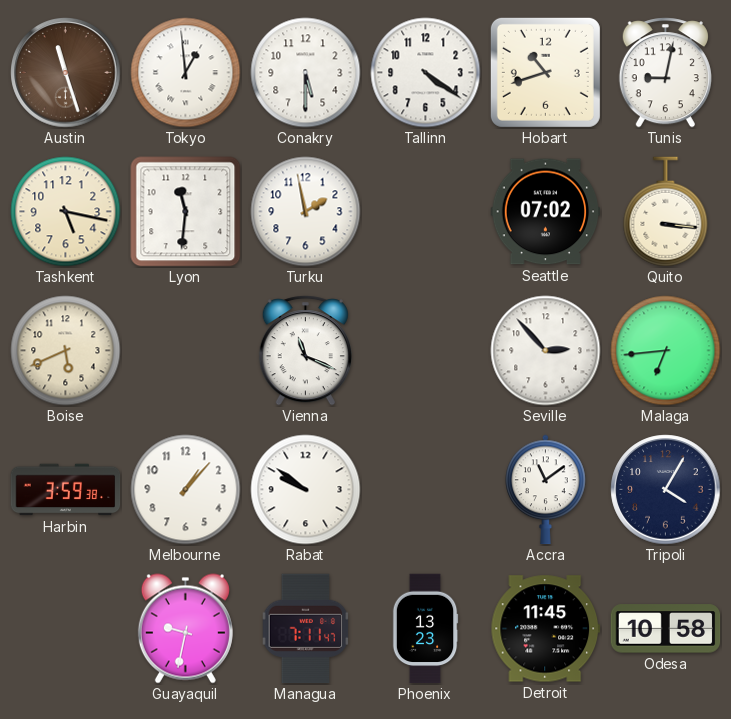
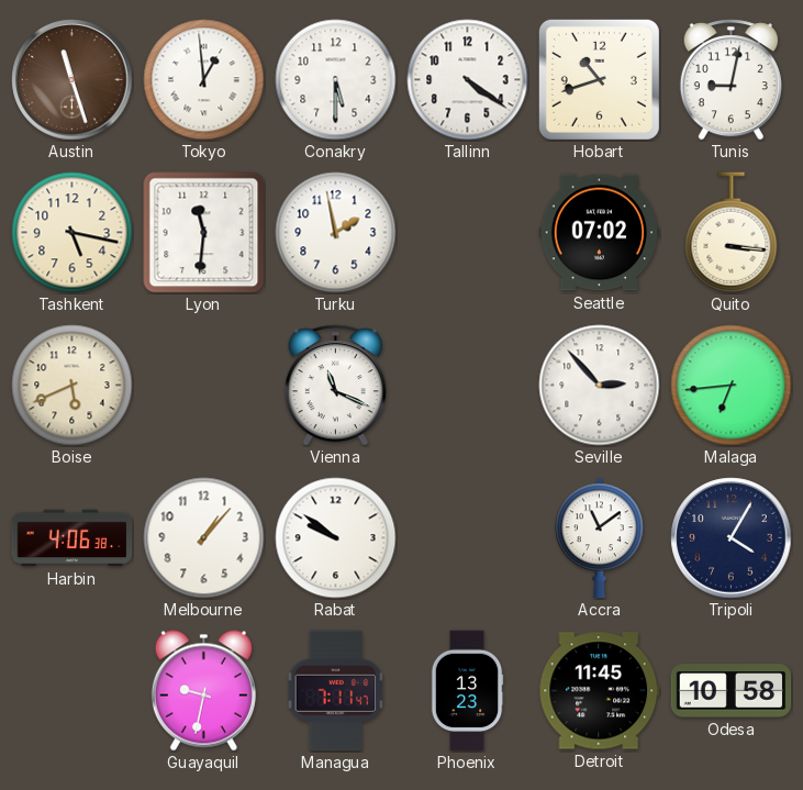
Harbin: 3:59 -> 4:06
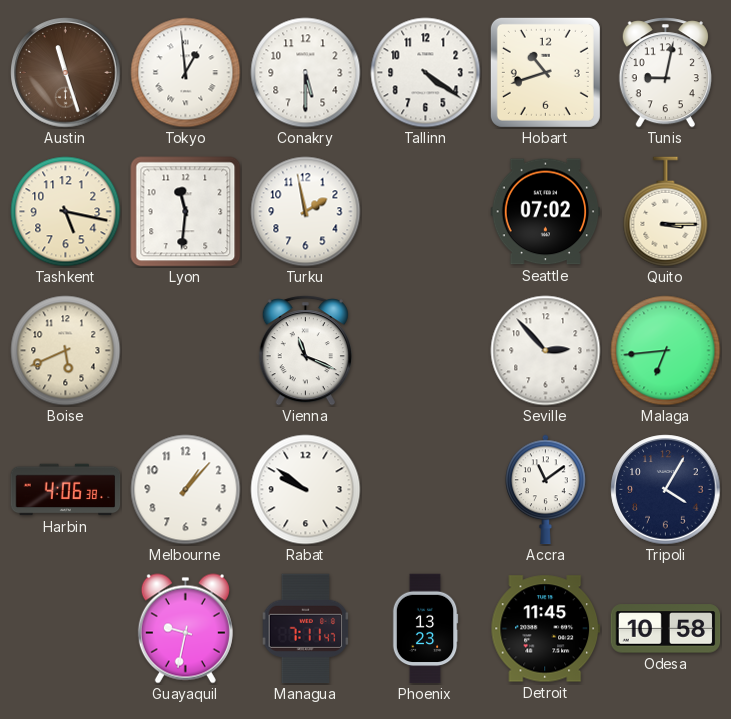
Quito: 3:16 -> 3:15
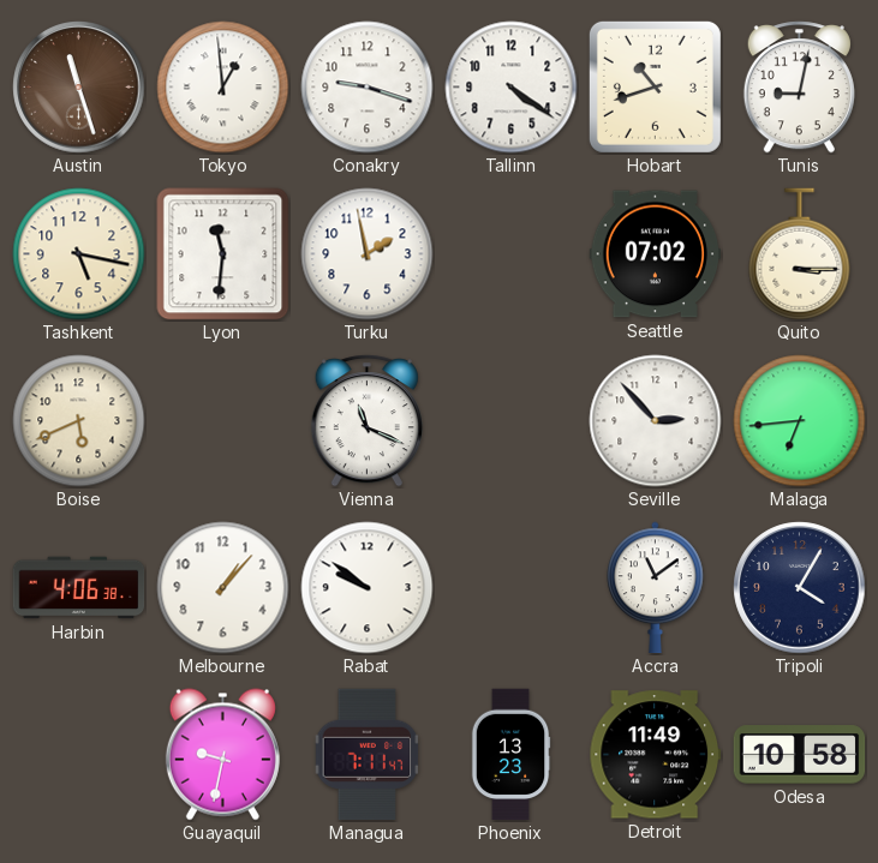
Conakry: 5:30 -> 9:18
Detroit: 11:45 -> 11:49
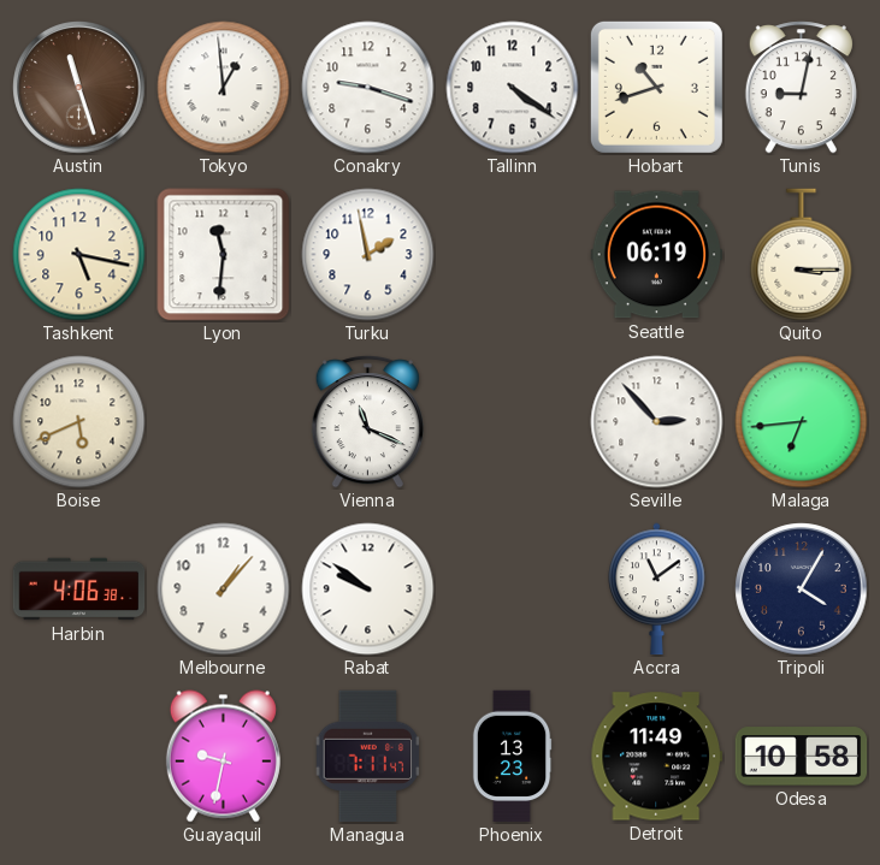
Seattle: 07:02 -> 06:19
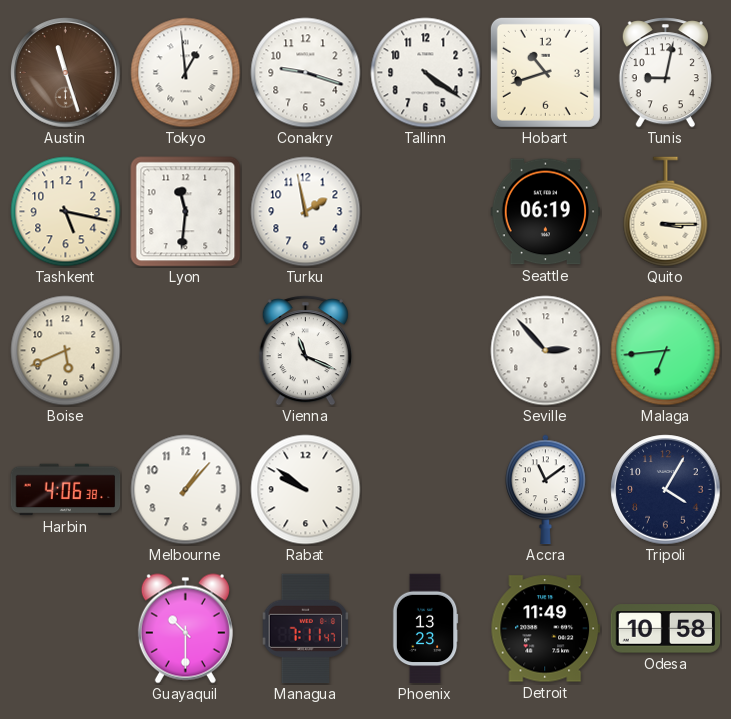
Guayaquil: 9:32 -> 10:30
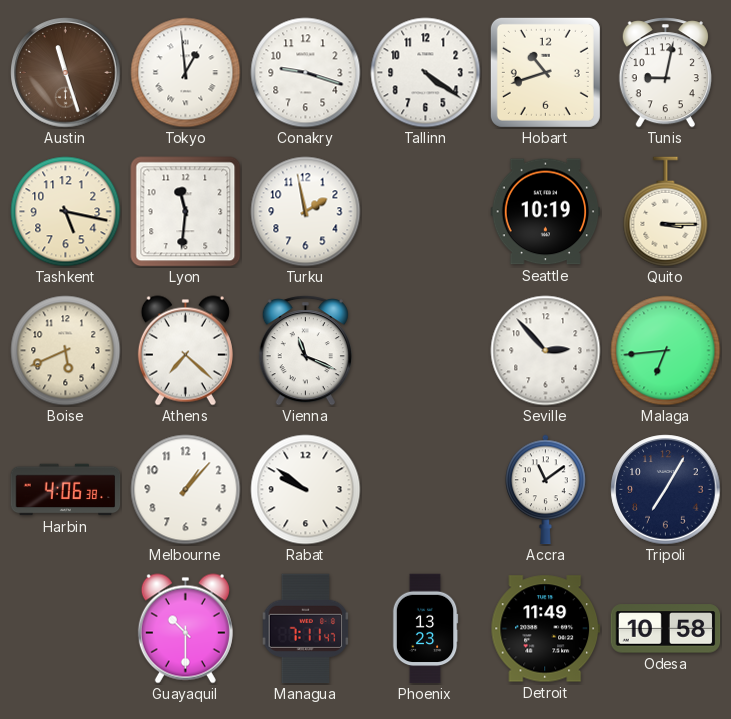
Seattle: 06:19 -> 10:19
Athens: none -> 7:22
Tripoli: 4:05 -> 7:05
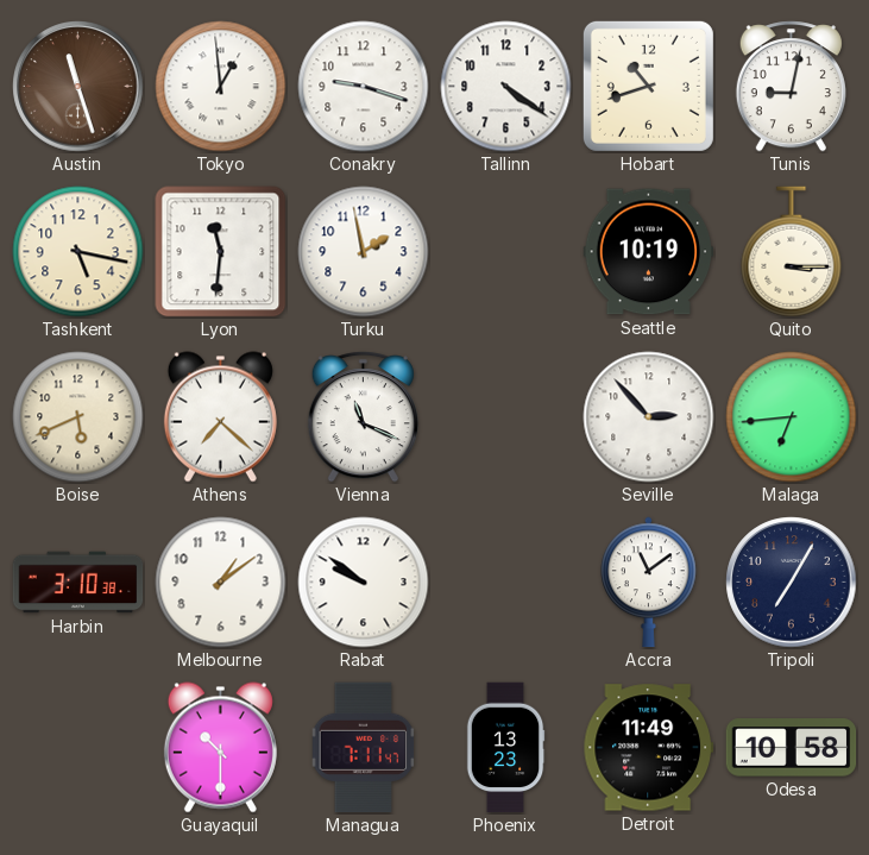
Harbin: 4:06 -> 3:10
Melbourne: 1:07 -> 1:09
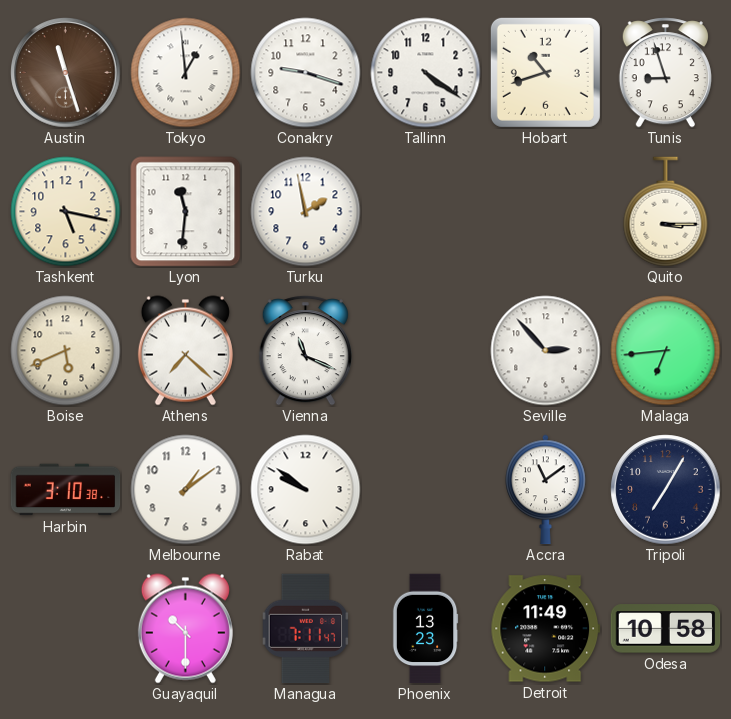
Tunis: 9:02 -> 8:57
Seattle: 10:19 -> none
